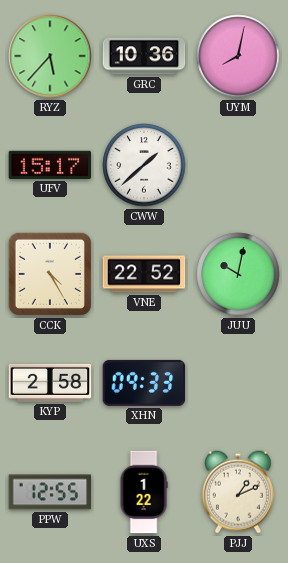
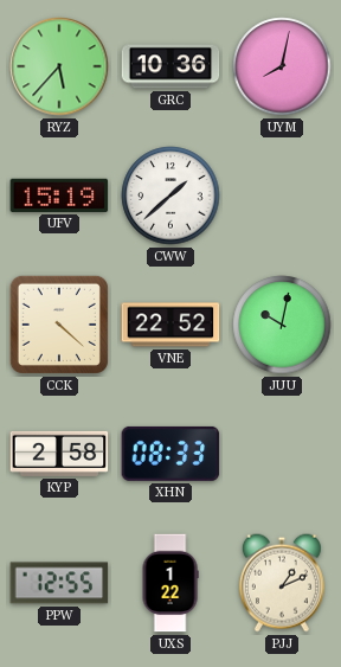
UFV: 15:17 -> 15:19
CCK: 4:25 -> 4:22
XHN: 09:33 -> 08:33
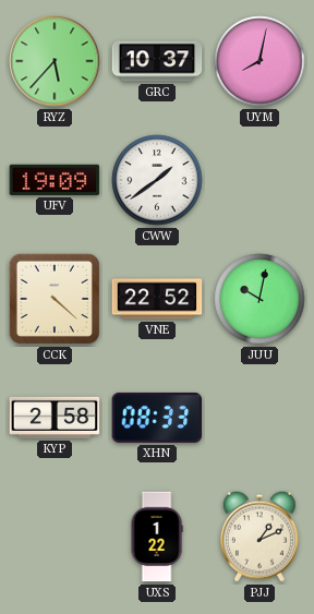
GRC: 10:36 -> 10:37
UFV: 15:19 -> 19:09
CWW: 1:38 -> 1:39
PPW: 12:55 -> none
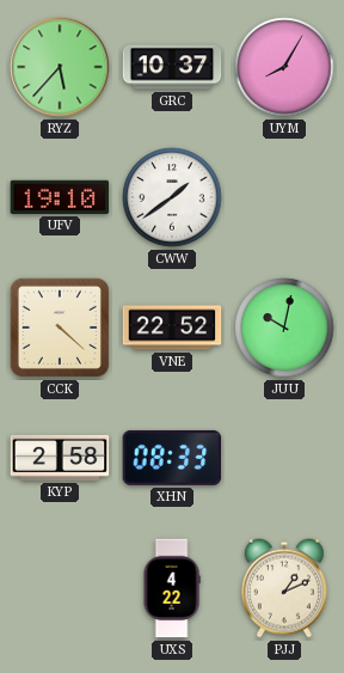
UYM: 8:02 -> 8:05
UFV: 19:09 -> 19:10
UXS: 1:22 -> 4:22
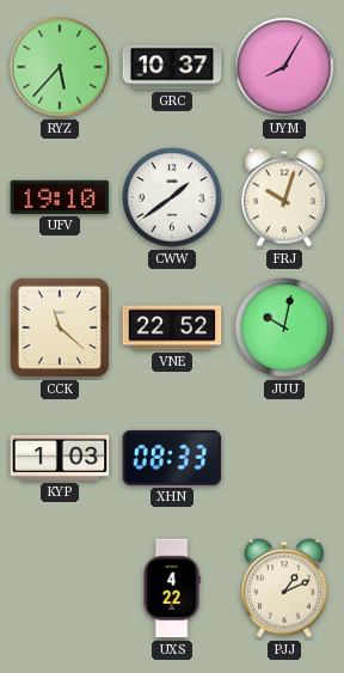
FRJ: none -> 10:03
CCK: 4:22 -> 11:22
KYP: 2:58 -> 1:03
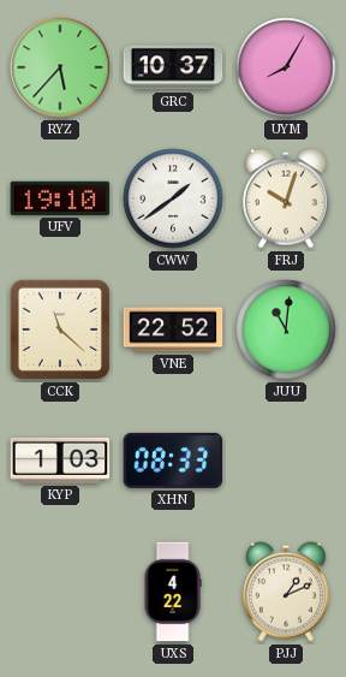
JUU: 10:02 -> 11:01
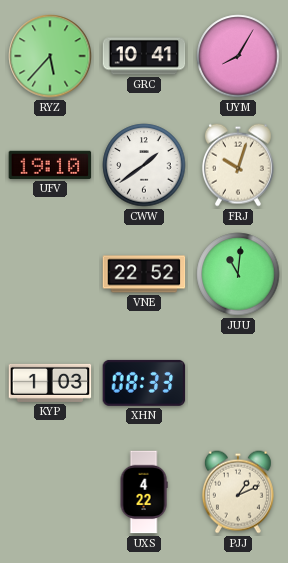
GRC: 10:37 -> 10:41
CCK: 11:22 -> none
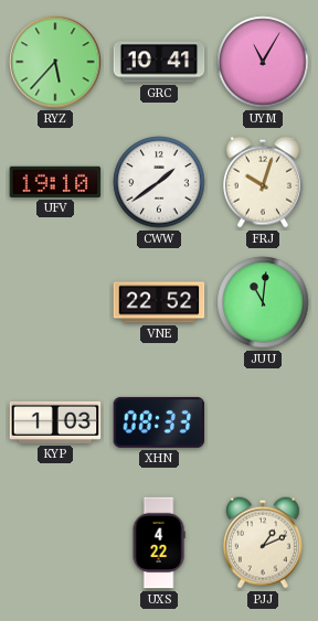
UYM: 8:05 -> 11:05
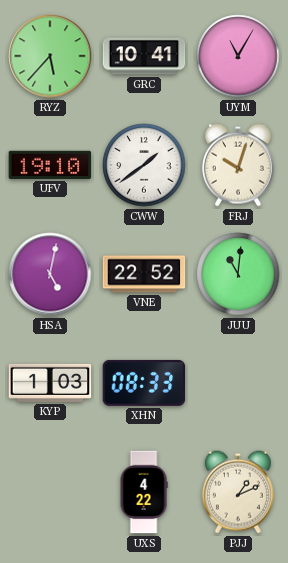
HSA: none -> 5:02
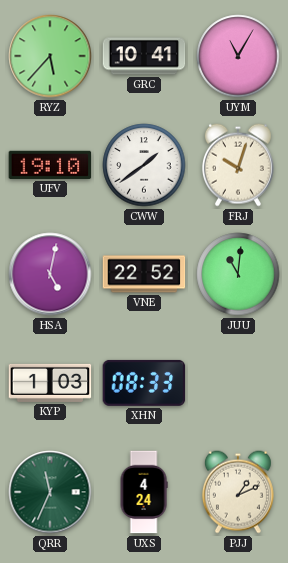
QRR: none -> 11:34
UXS: 4:22 -> 4:24
